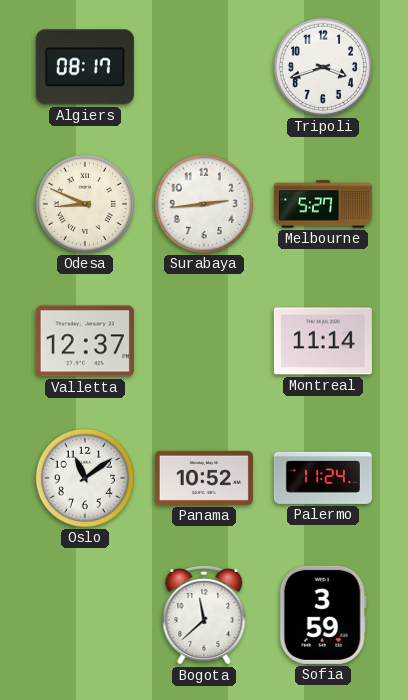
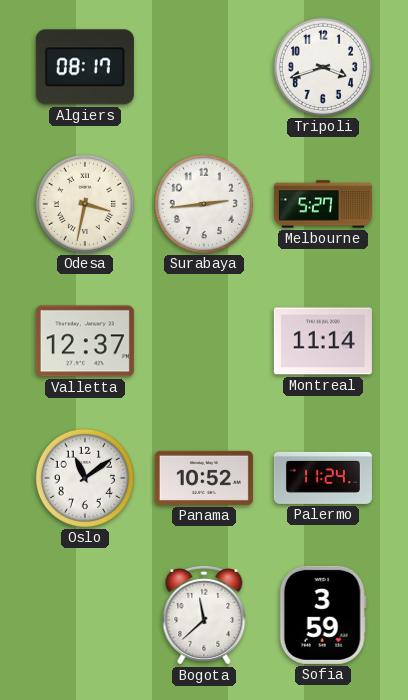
Odesa: 8:49 -> 3:32
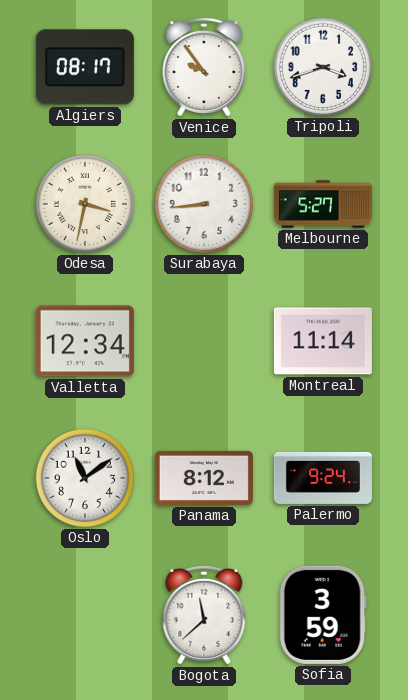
Venice: none -> 9:54
Surabaya: 2:44 -> 8:44
Valletta: 12:37 -> 12:34
Panama: 10:52 -> 8:12
Palermo: 11:24 -> 9:24
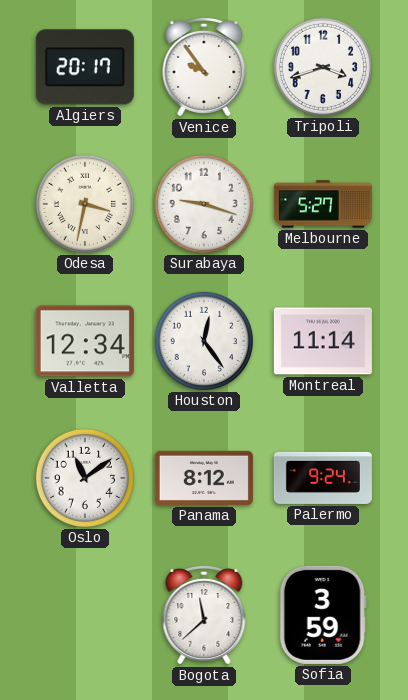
Algiers: 08:17 -> 20:17
Surabaya: 8:44 -> 9:18
Houston: none -> 12:24
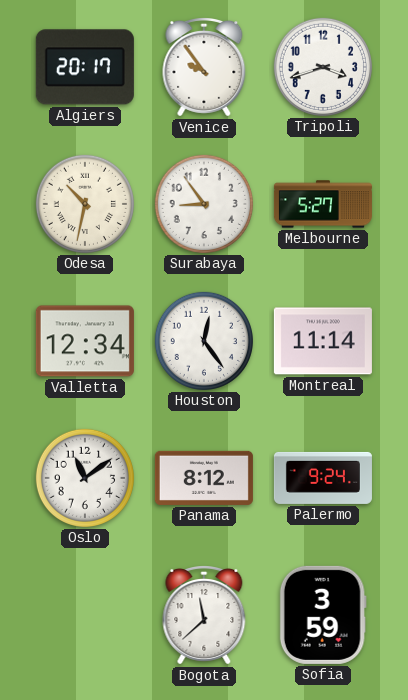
Odesa: 3:32 -> 10:32
Surabaya: 9:18 -> 8:54
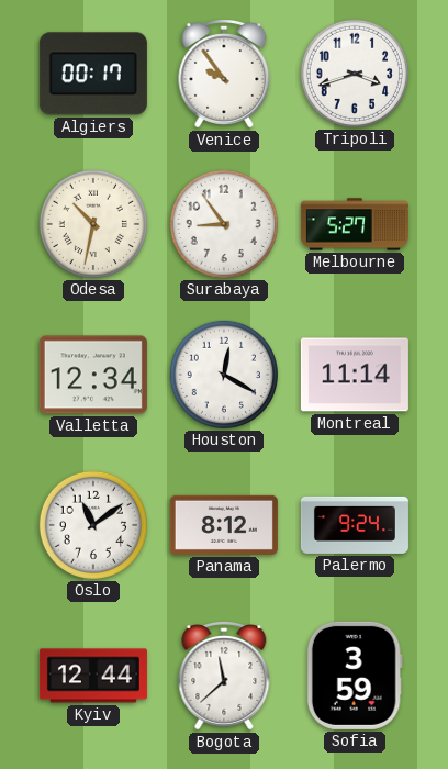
Algiers: 20:17 -> 00:17
Houston: 12:24 -> 12:20
Kyiv: none -> 12:44
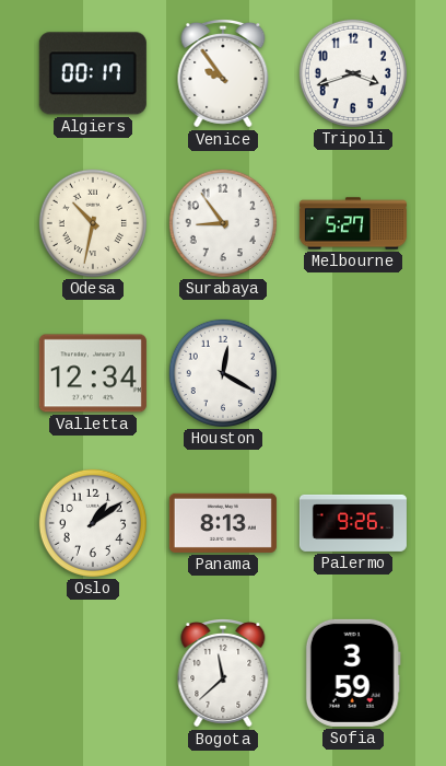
Montreal: 11:14 -> none
Oslo: 11:09 -> 1:09
Panama: 8:12 -> 8:13
Palermo: 9:24 -> 9:26
Kyiv: 12:44 -> none
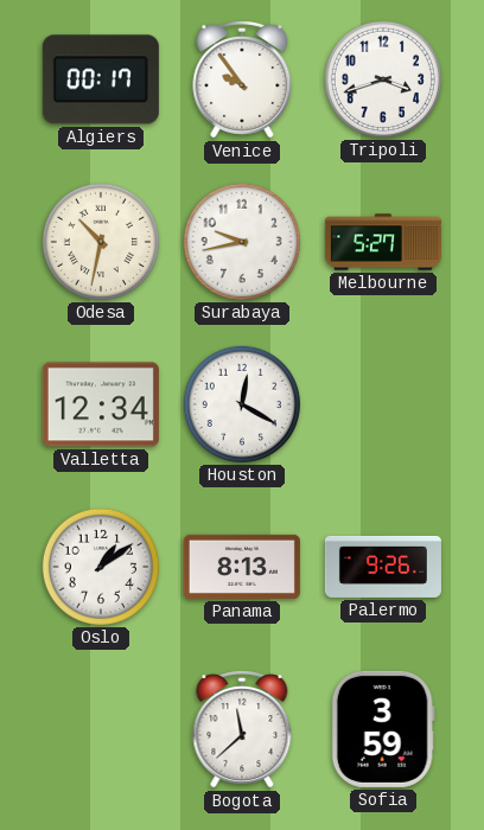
Surabaya: 8:54 -> 9:43
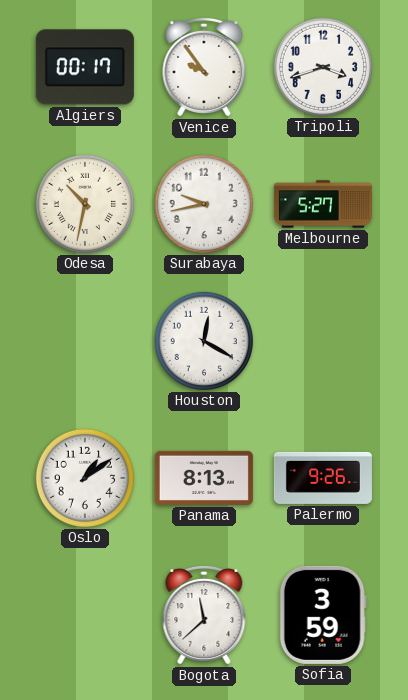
Valletta: 12:34 -> none
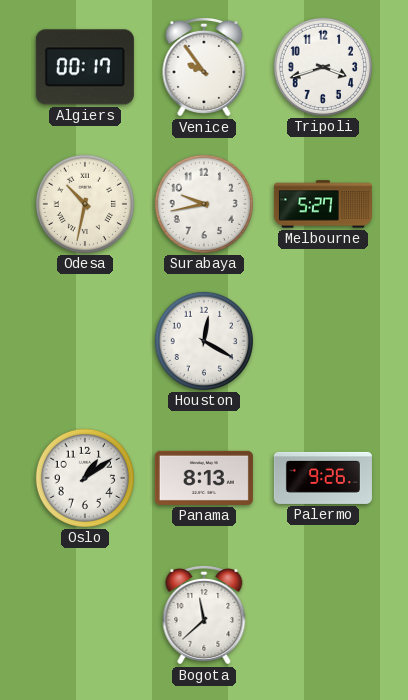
Sofia: 3:59 -> none
